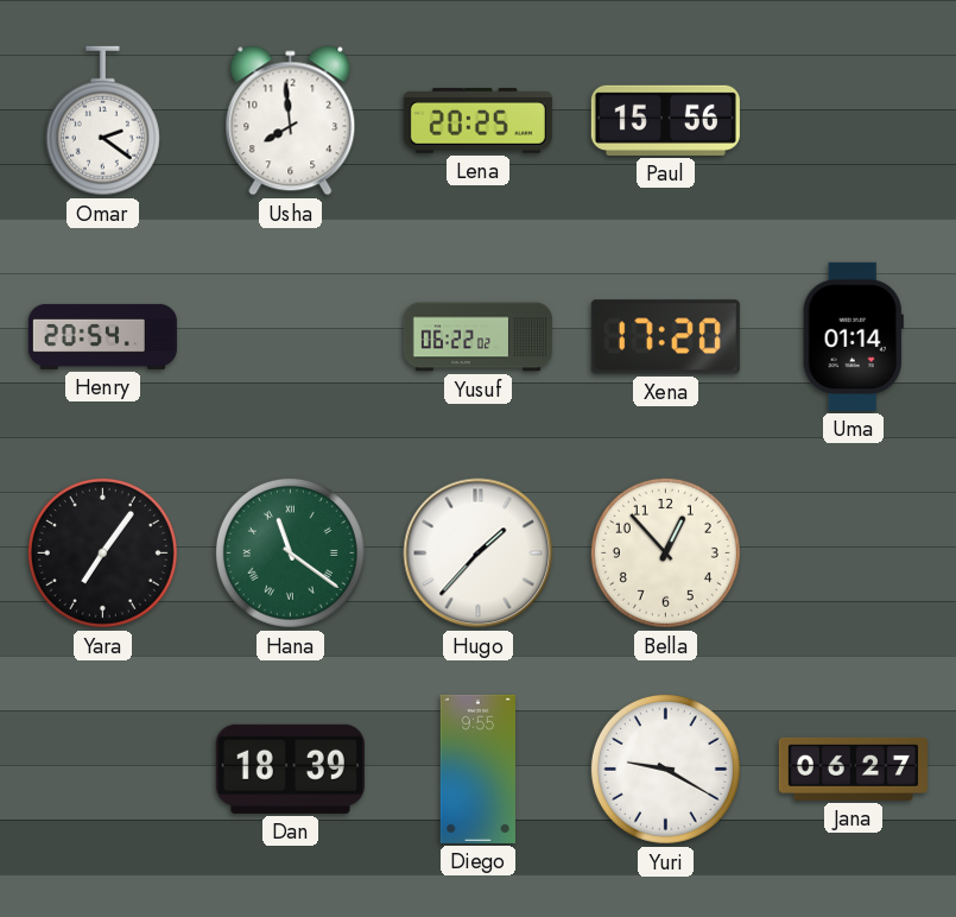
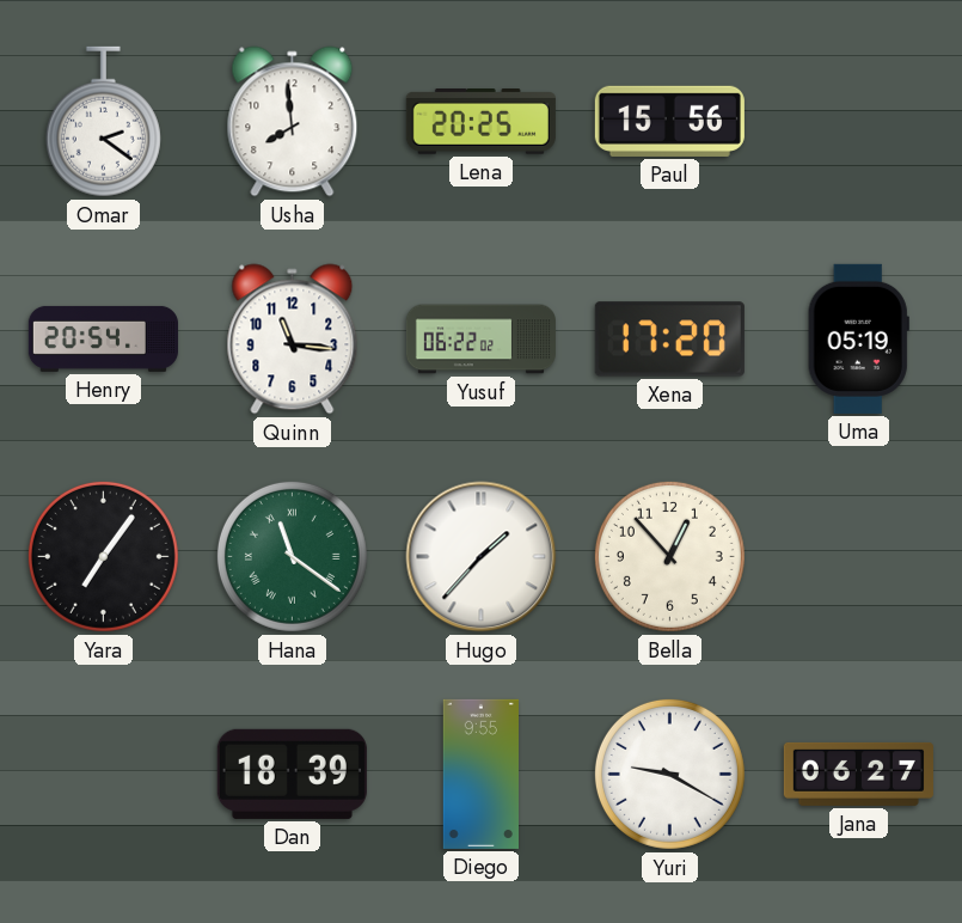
Quinn: none -> 11:16
Uma: 01:14 -> 05:19
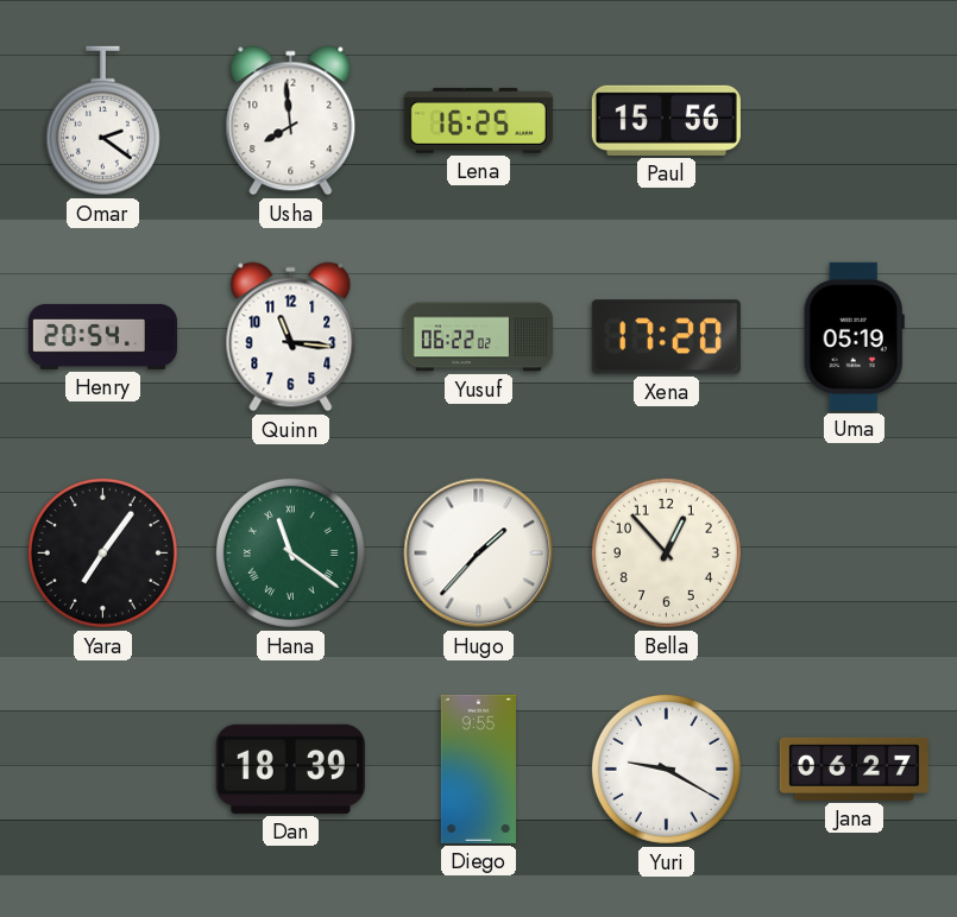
Lena: 20:25 -> 16:25
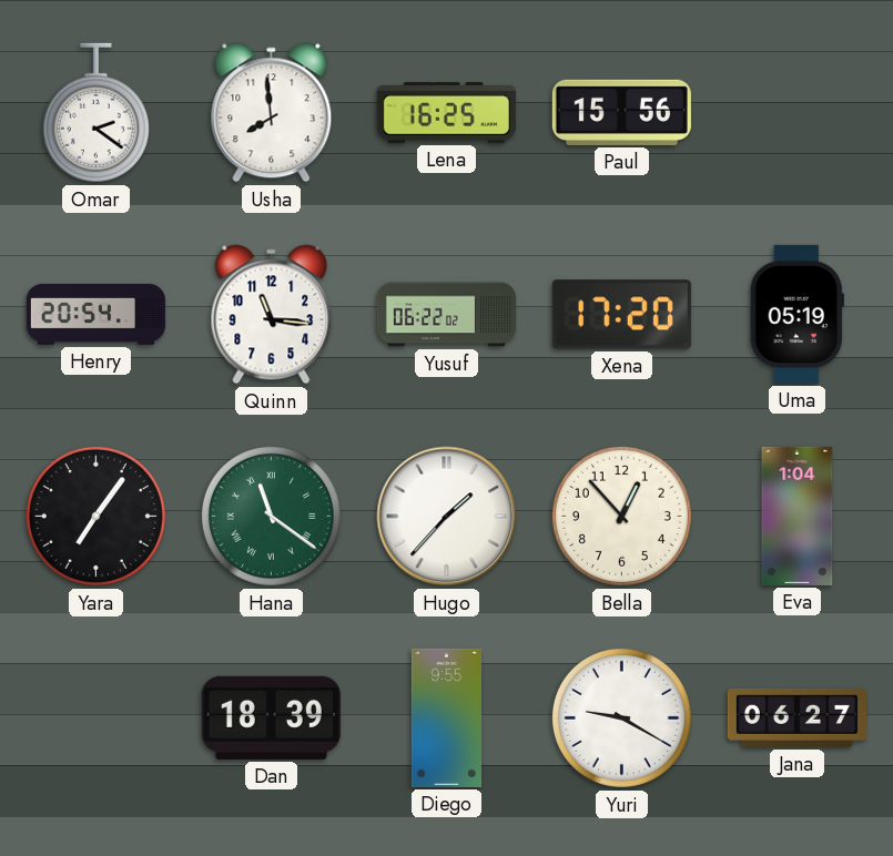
Eva: none -> 1:04
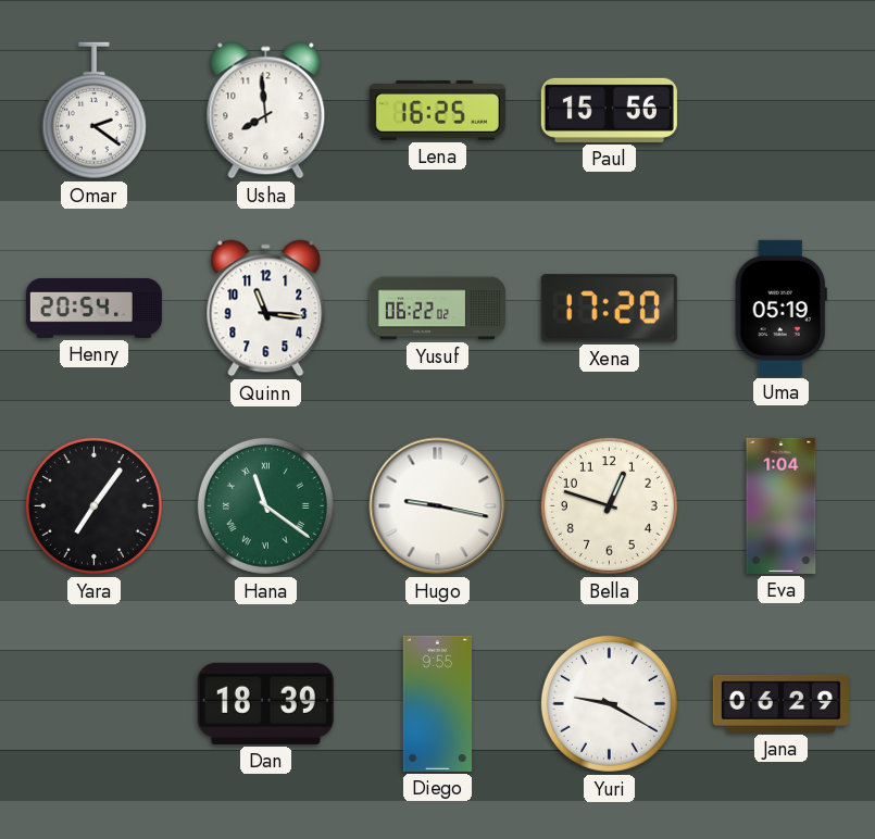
Hugo: 1:37 -> 9:17
Bella: 12:53 -> 12:48
Jana: 06:27 -> 06:29
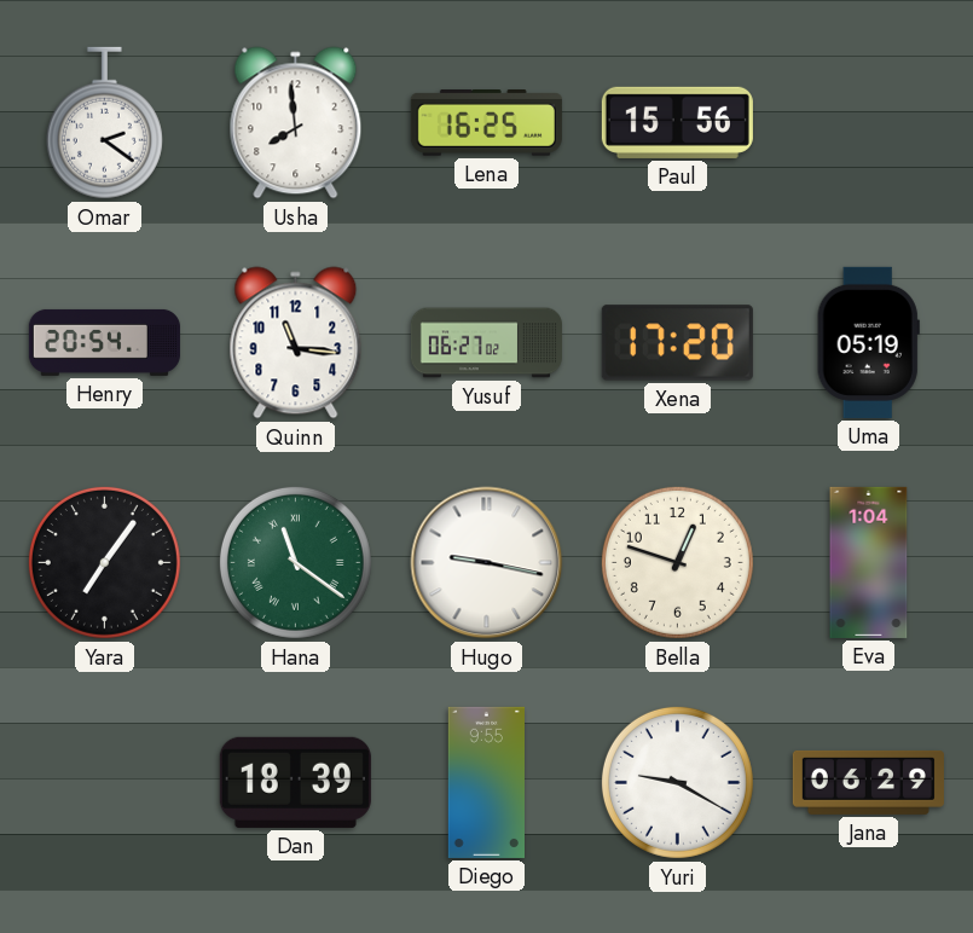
Yusuf: 06:22 -> 06:27
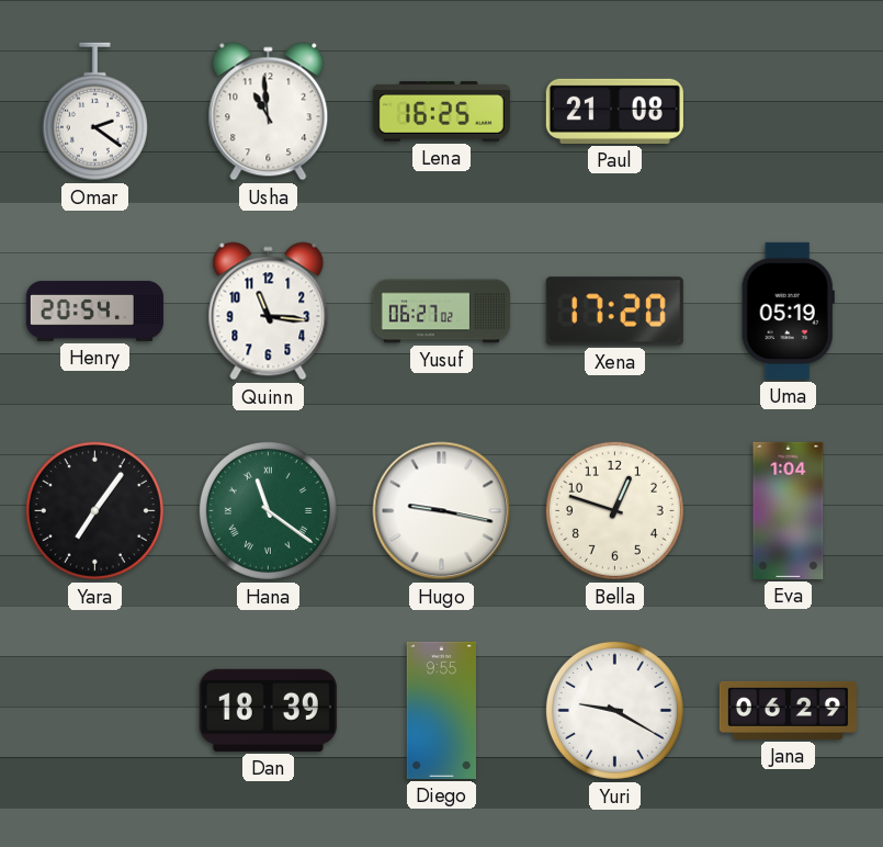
Usha: 7:59 -> 10:59
Paul: 15:56 -> 21:08
